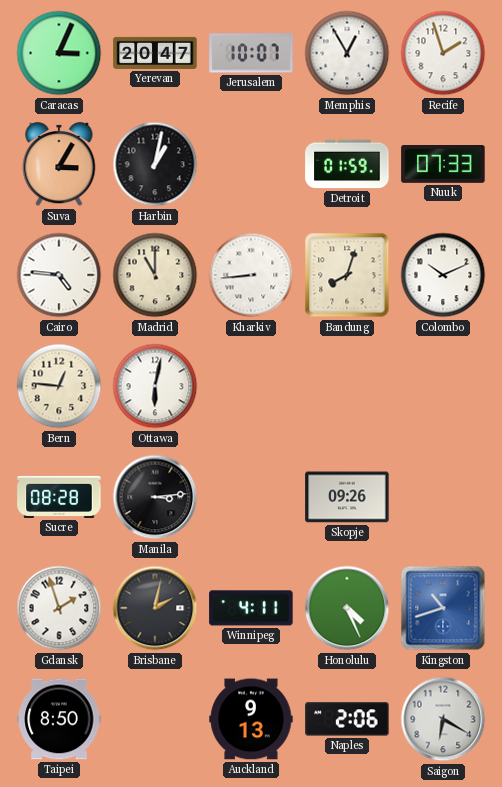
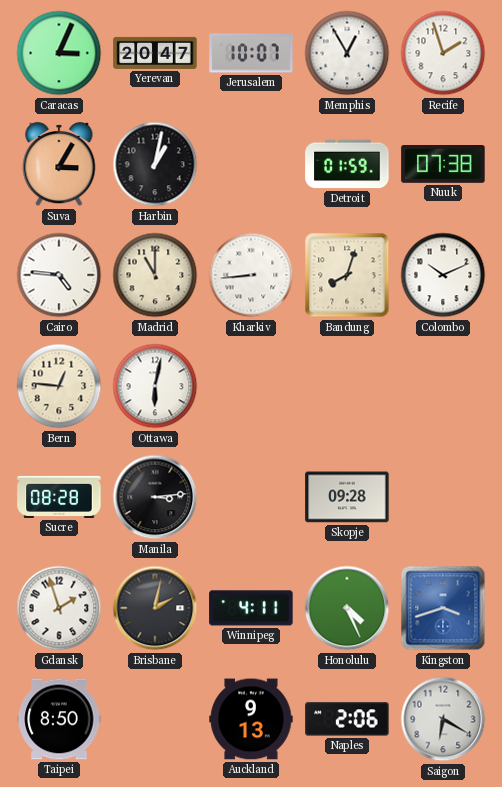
Nuuk: 07:33 -> 07:38
Skopje: 09:26 -> 09:28
Kingston: 10:42 -> 3:42
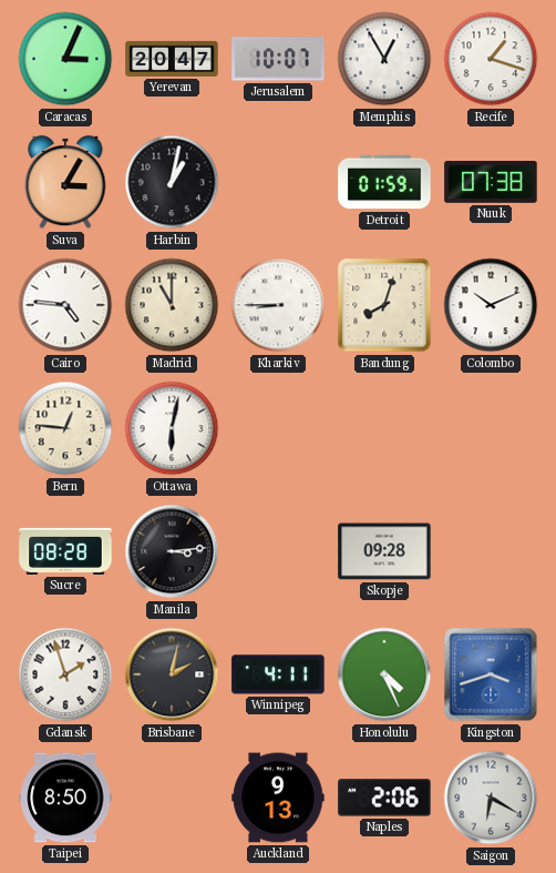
Recife: 1:57 -> 1:18
Kharkiv: 8:44 -> 8:45
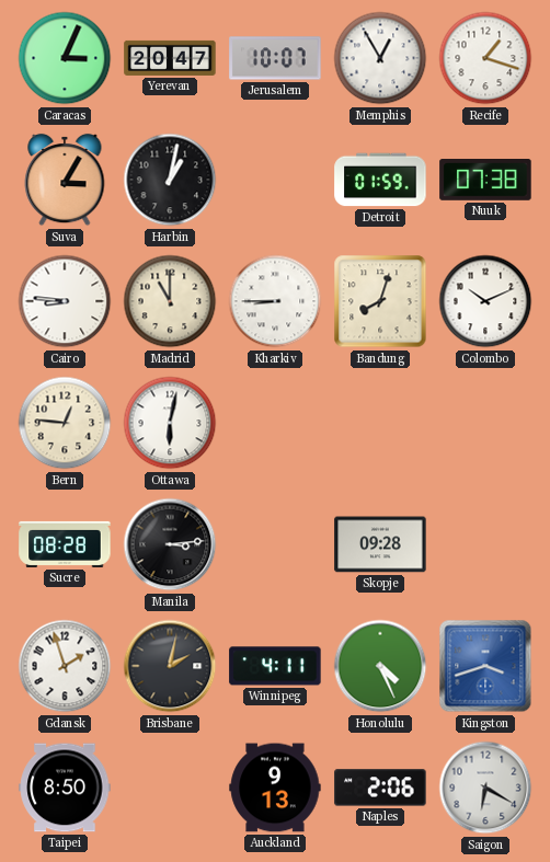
Cairo: 4:46 -> 8:46
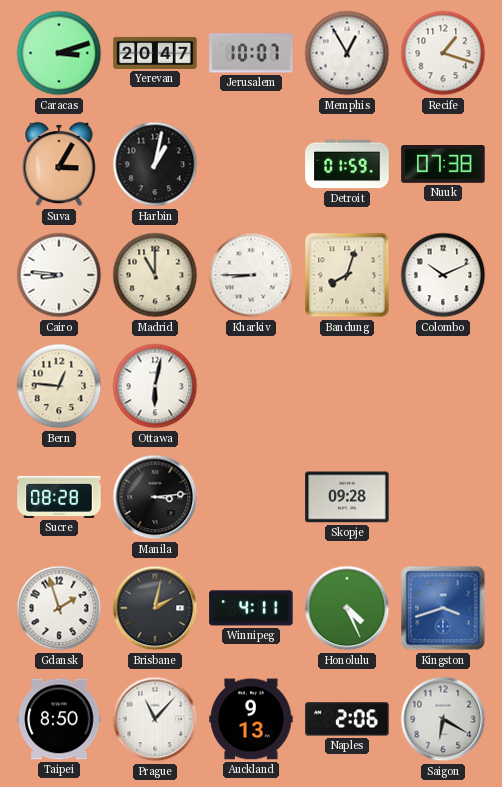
Caracas: 3:04 -> 3:12
Prague: none -> 11:07
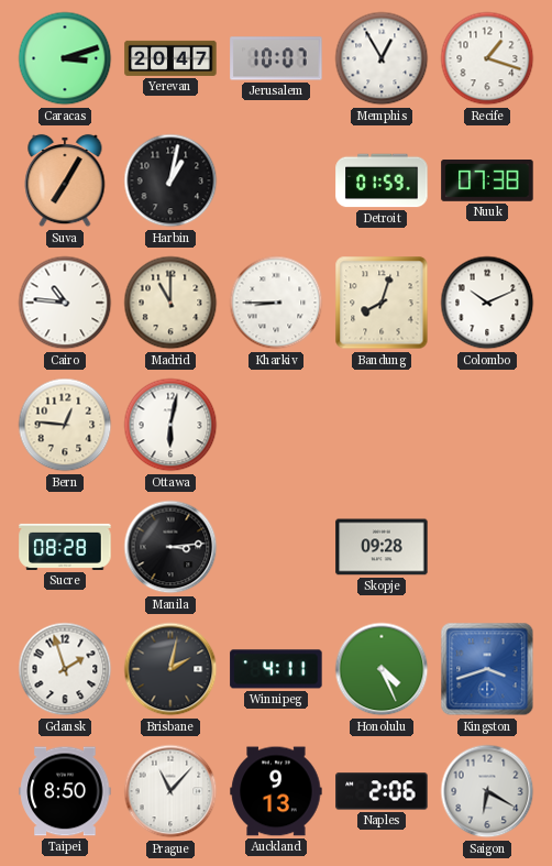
Suva: 3:05 -> 7:05
Cairo: 8:46 -> 10:46
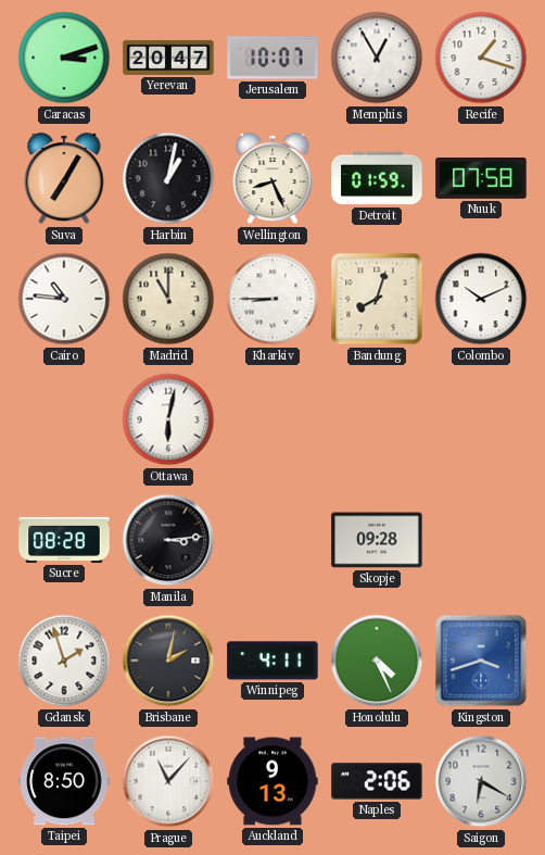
Wellington: none -> 8:26
Nuuk: 07:38 -> 07:58
Bern: 12:46 -> none
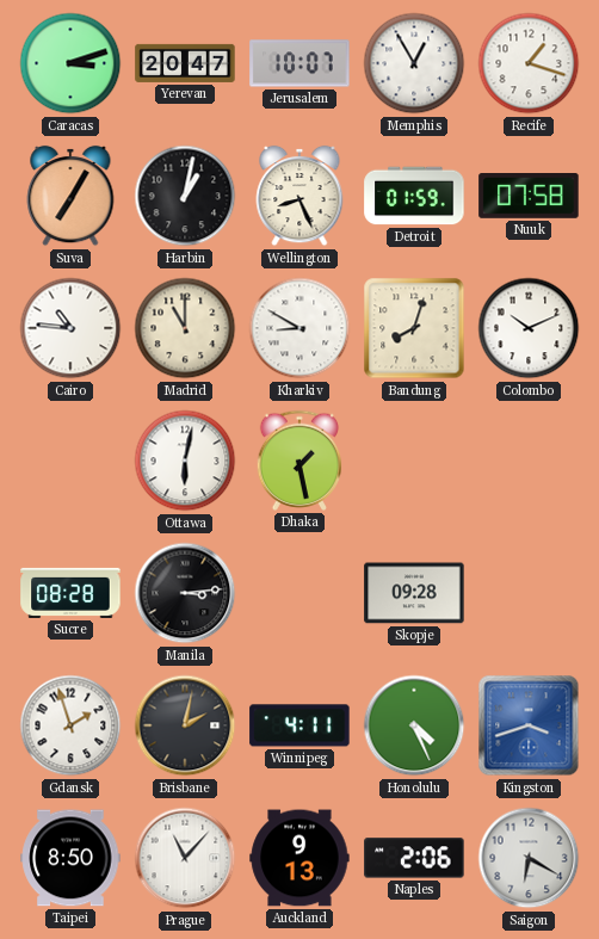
Kharkiv: 8:45 -> 8:50
Dhaka: none -> 1:28
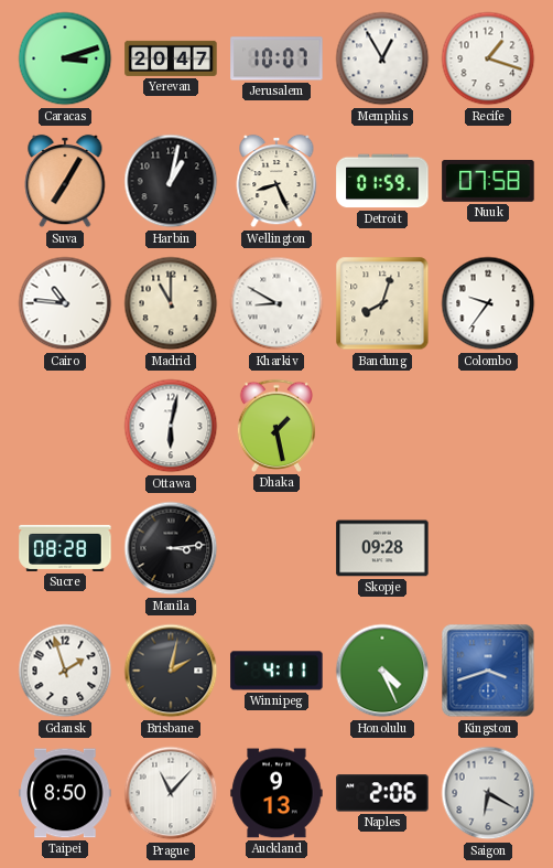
Colombo: 10:11 -> 9:36
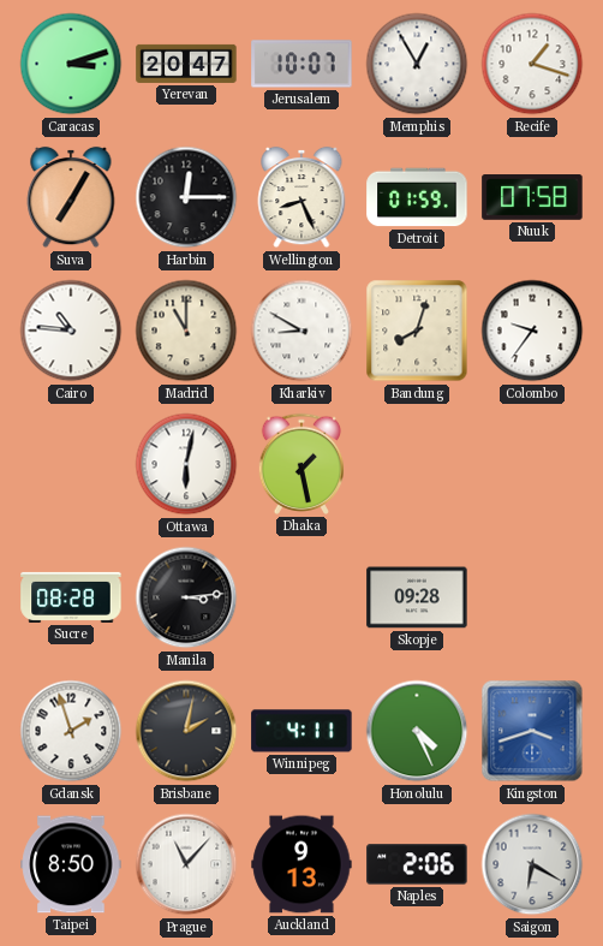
Harbin: 1:02 -> 12:15
